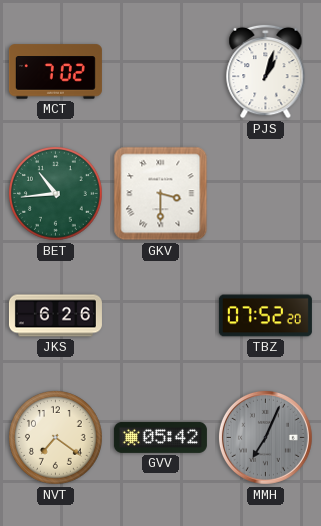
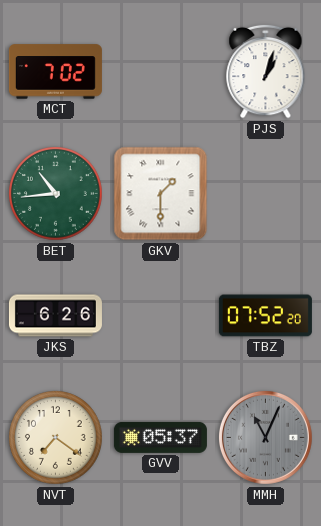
GKV: 3:30 -> 1:30
GVV: 05:42 -> 05:37
MMH: 7:04 -> 11:04
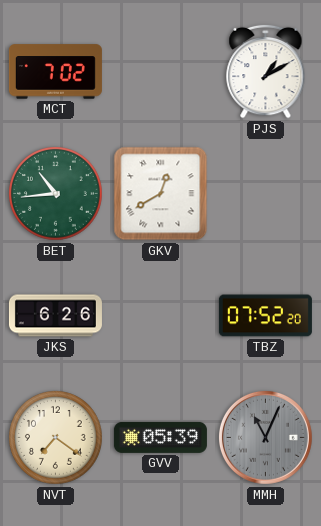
PJS: 1:03 -> 1:10
GKV: 1:30 -> 12:40
GVV: 05:37 -> 05:39
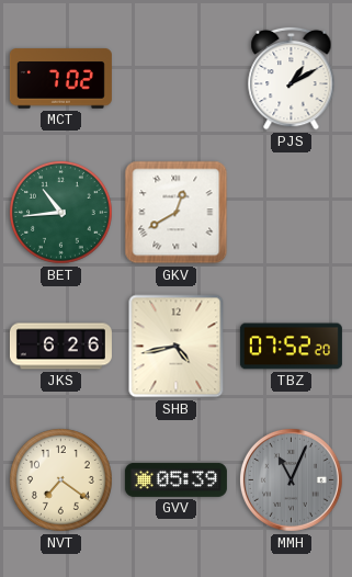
SHB: none -> 4:43
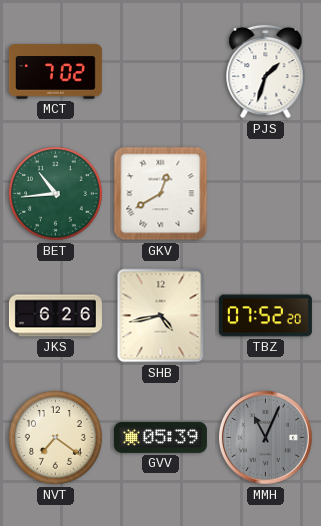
PJS: 1:10 -> 1:33
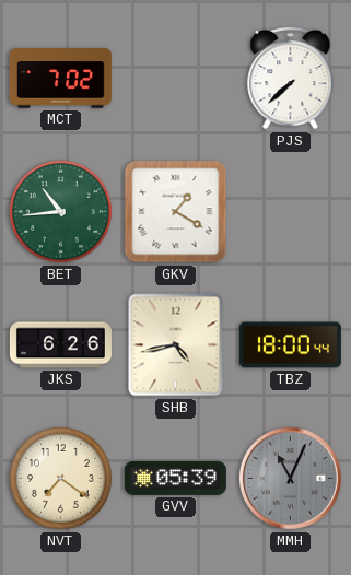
PJS: 1:33 -> 7:38
GKV: 12:40 -> 1:20
TBZ: 07:52 -> 18:00
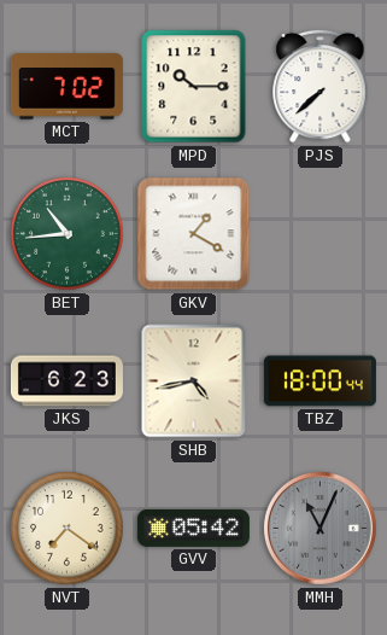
MPD: none -> 10:15
JKS: 6:26 -> 6:23
GVV: 05:39 -> 05:42
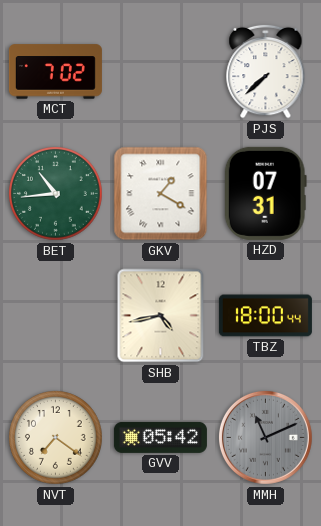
MPD: 10:15 -> none
HZD: none -> 07:31
JKS: 6:23 -> none
MMH: 11:04 -> 11:11
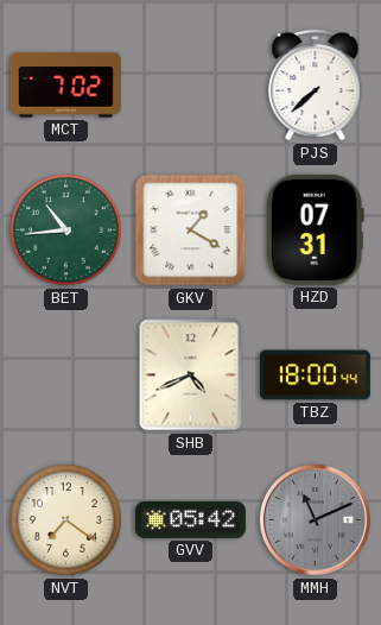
SHB: 4:43 -> 4:41
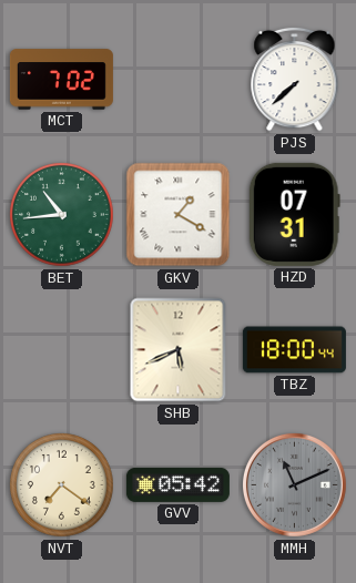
SHB: 4:41 -> 5:41
